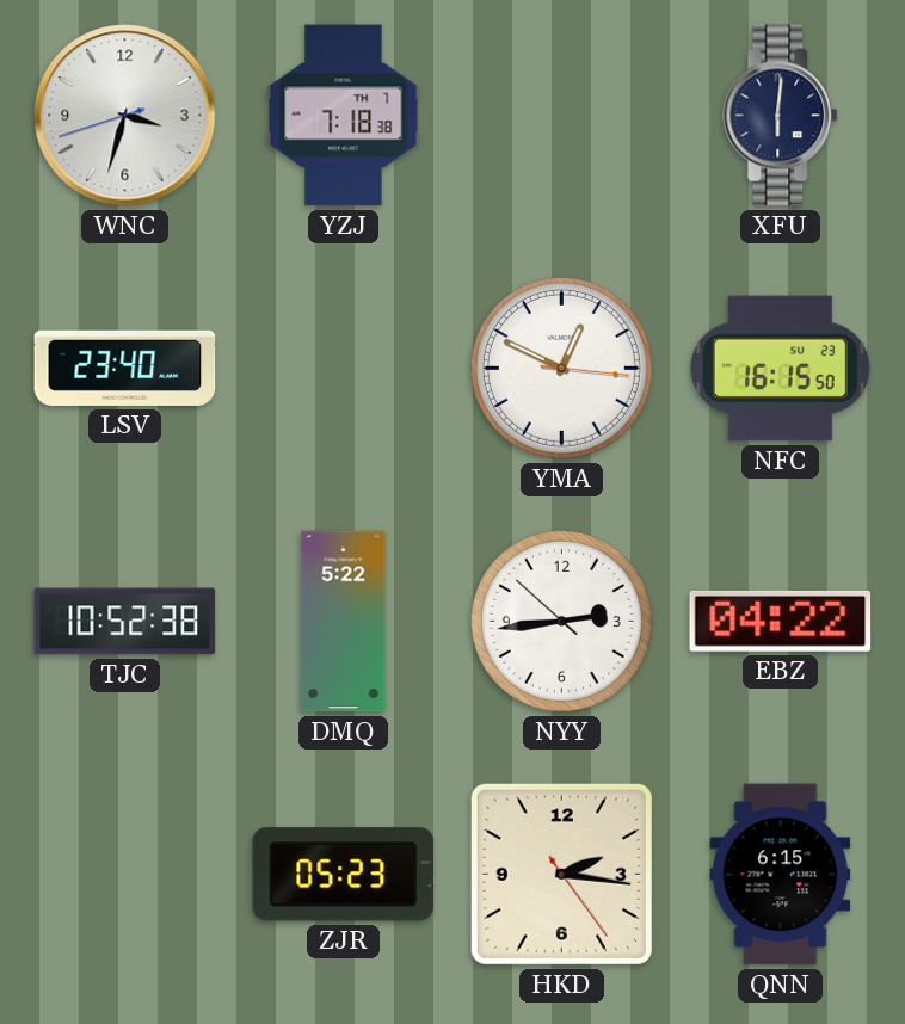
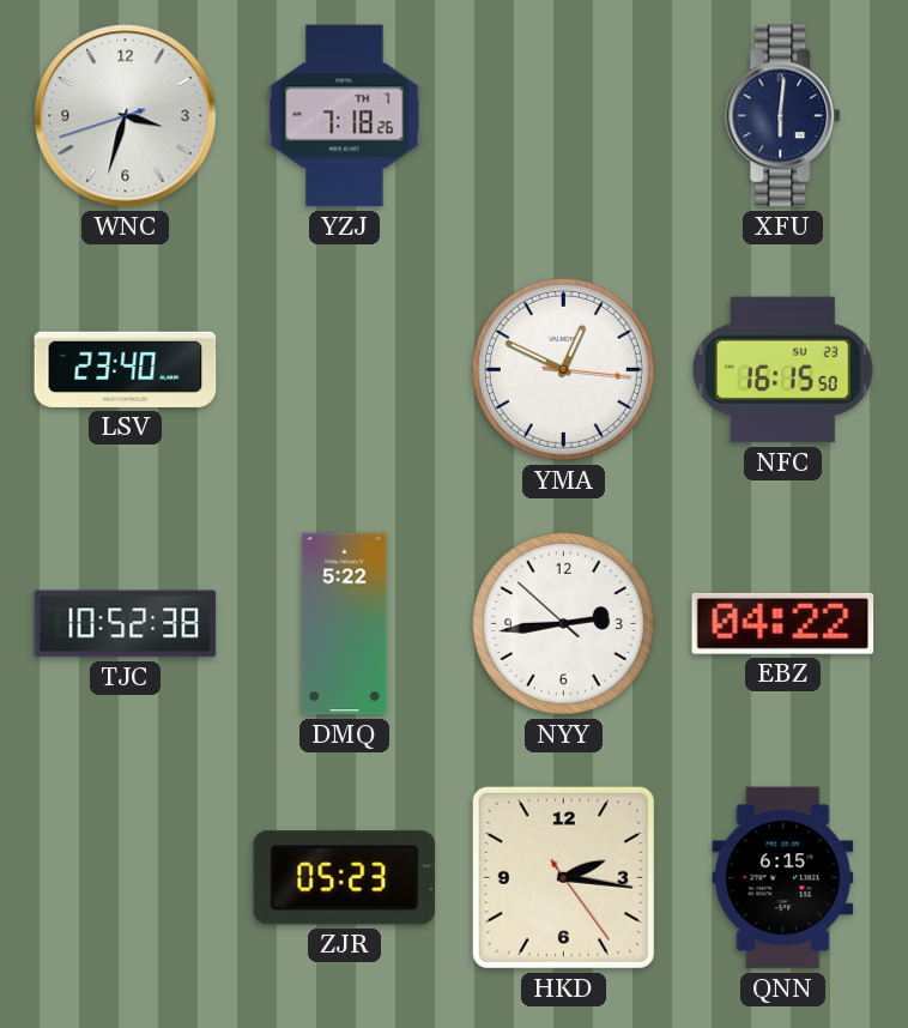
YZJ: 7:18:38 -> 7:18:26
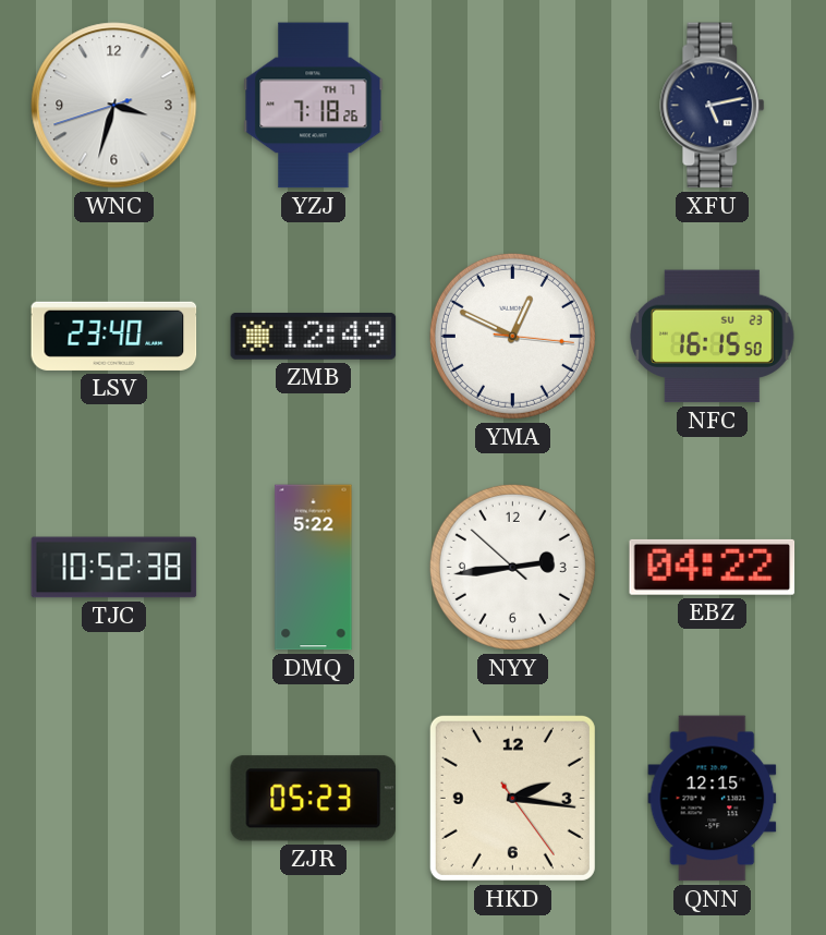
XFU: 6:01 -> 5:13
ZMB: none -> 12:49
QNN: 6:15 -> 12:15
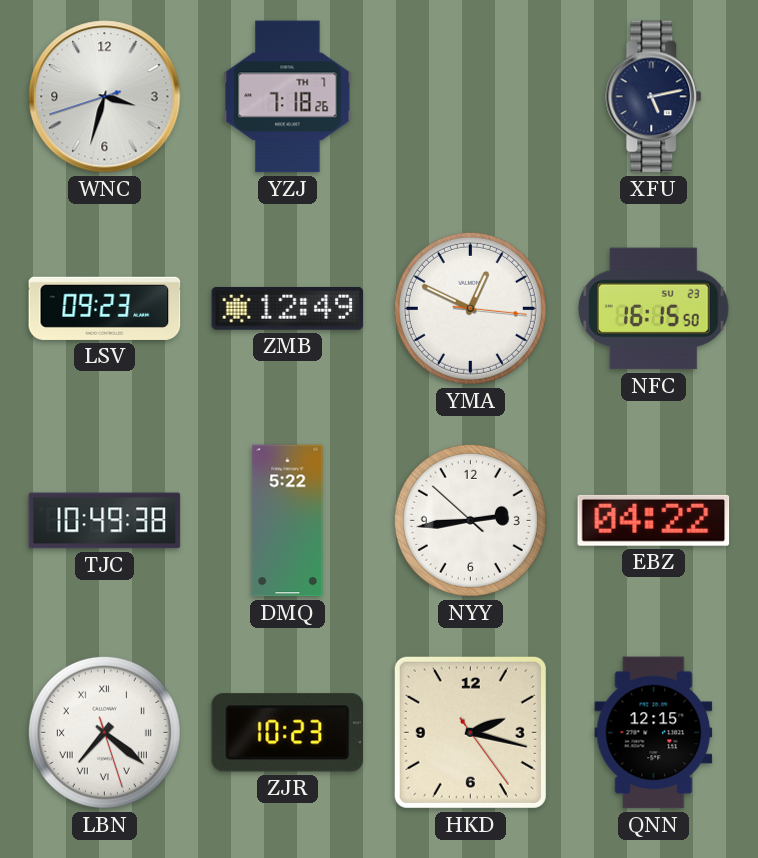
LSV: 23:40 -> 09:23
TJC: 10:52 -> 10:49
LBN: none -> 7:21
ZJR: 05:23 -> 10:23
HKD: 2:16 -> 2:17
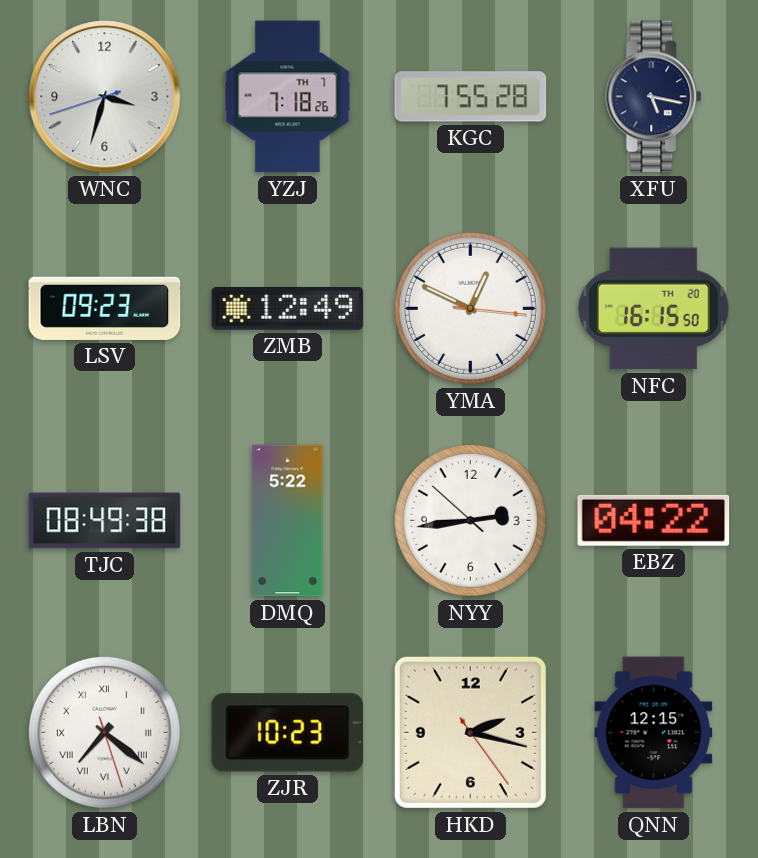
KGC: none -> 7:55
XFU: 5:13 -> 5:17
NFC date: SU 23 -> TH 20
TJC: 10:49 -> 08:49
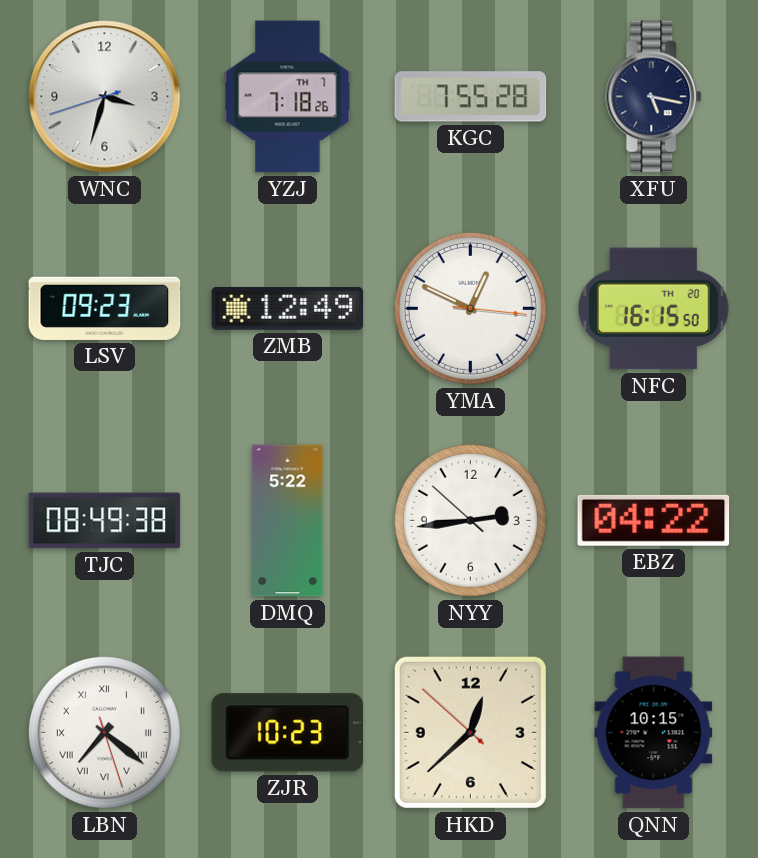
HKD: 2:17 -> 12:37
QNN: 12:15 -> 10:15
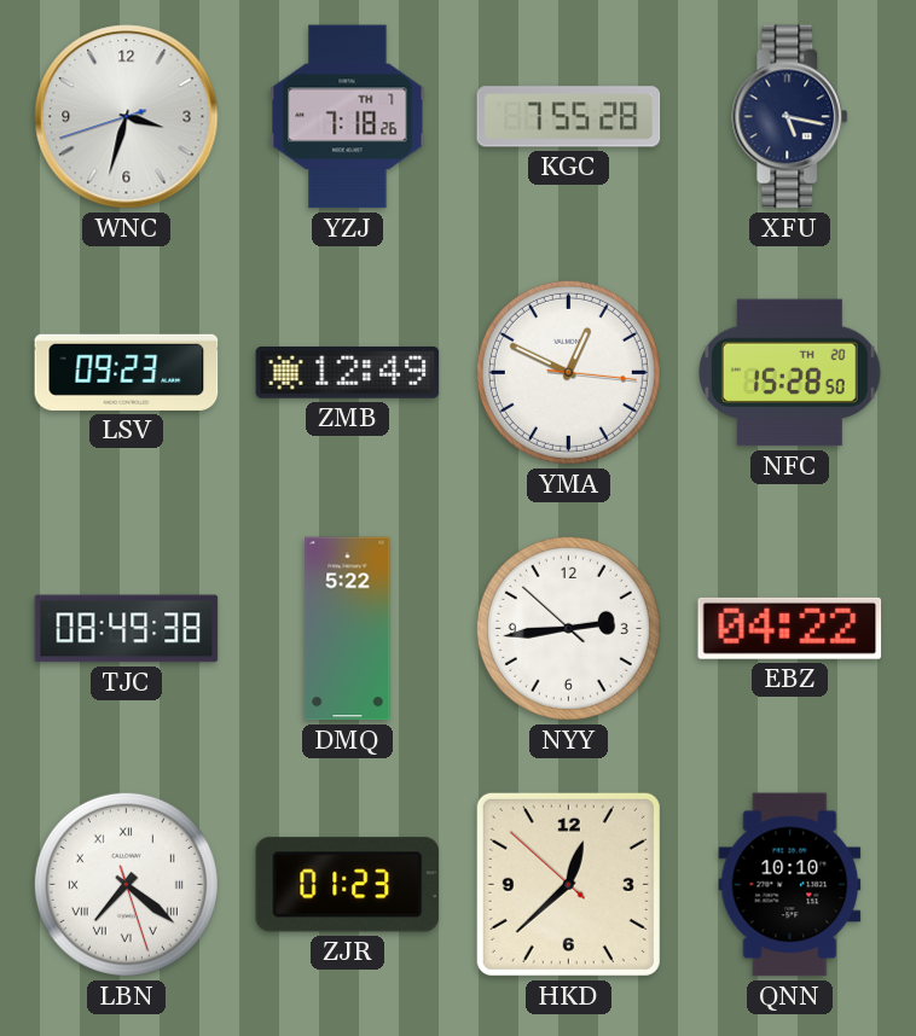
NFC: 16:15 -> 15:28
ZJR: 10:23 -> 01:23
QNN: 10:15 -> 10:10
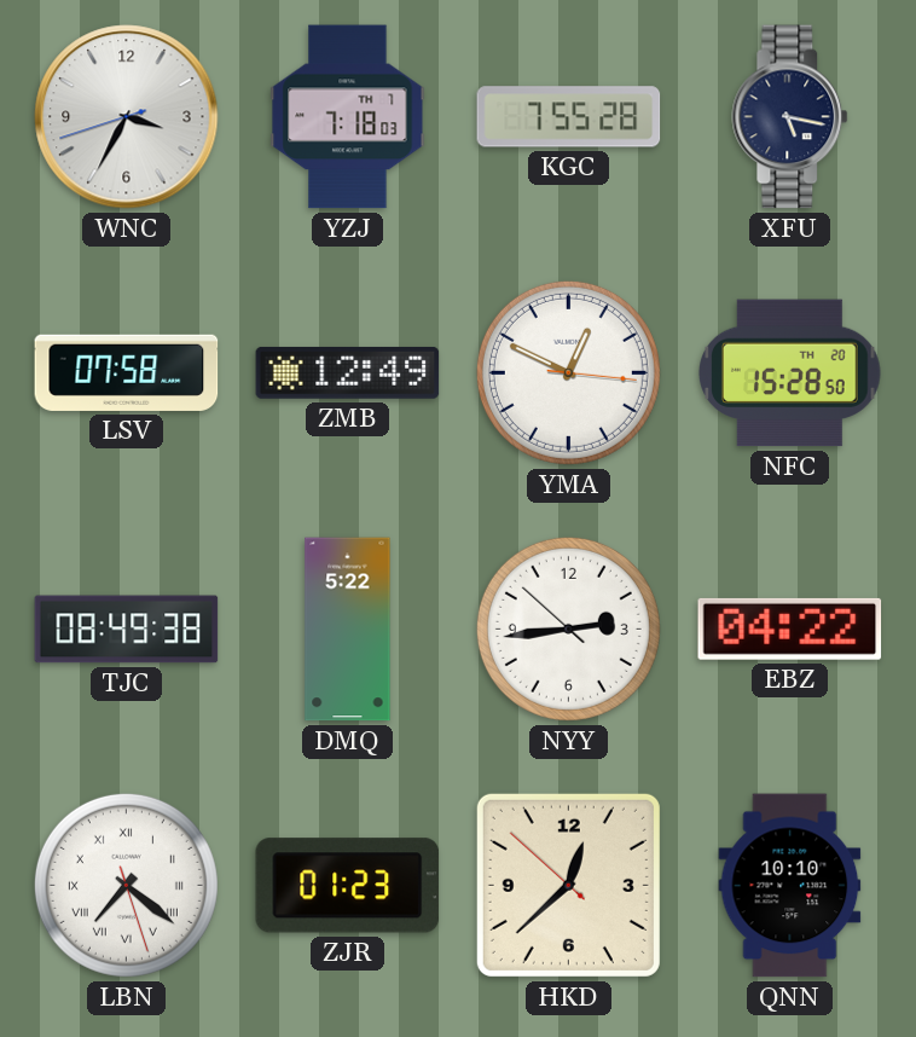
WNC: 3:32 -> 3:34
YZJ: 7:18:26 -> 7:18:03
LSV: 09:23 -> 07:58
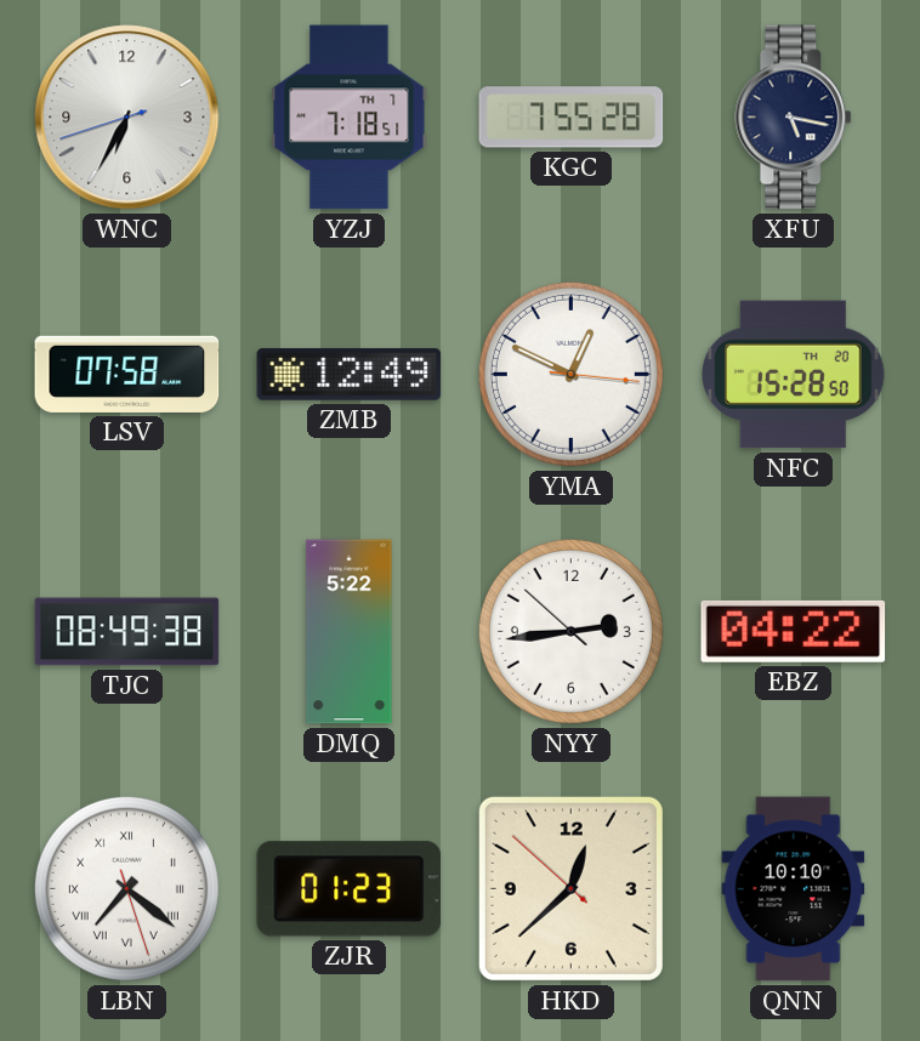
WNC: 3:34 -> 6:34
YZJ: 7:18:03 -> 7:18:51
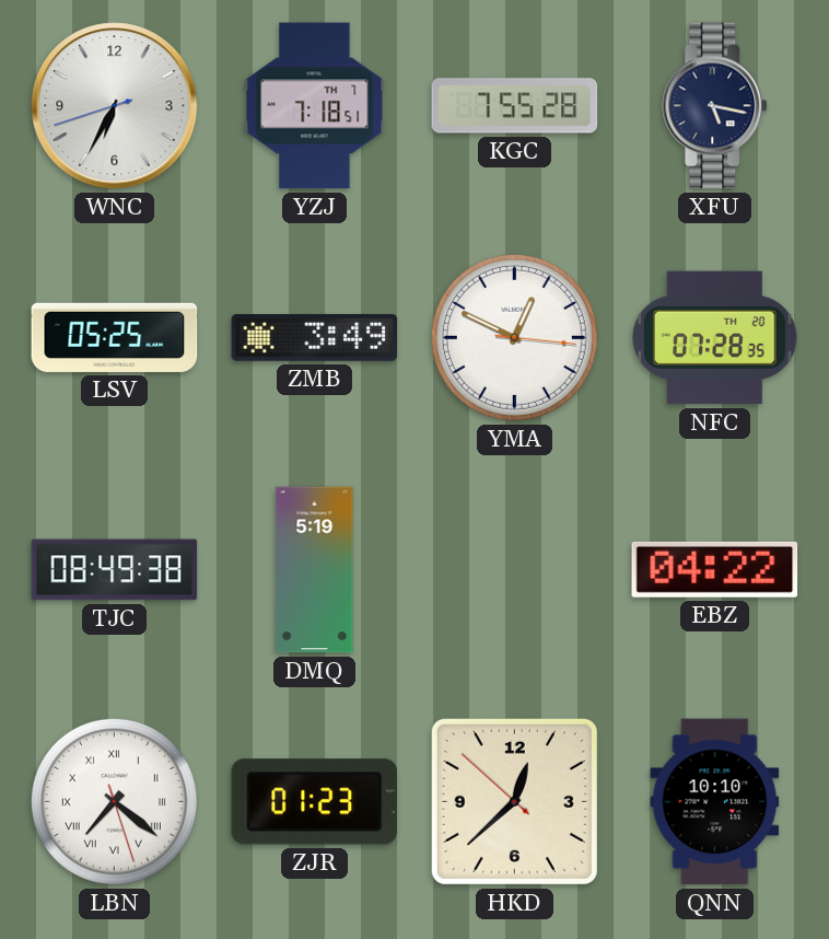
LSV: 07:58 -> 05:25
ZMB: 12:49 -> 3:49
NFC: 15:28 -> 07:28
DMQ: 5:22 -> 5:19
NYY: 2:43 -> none
